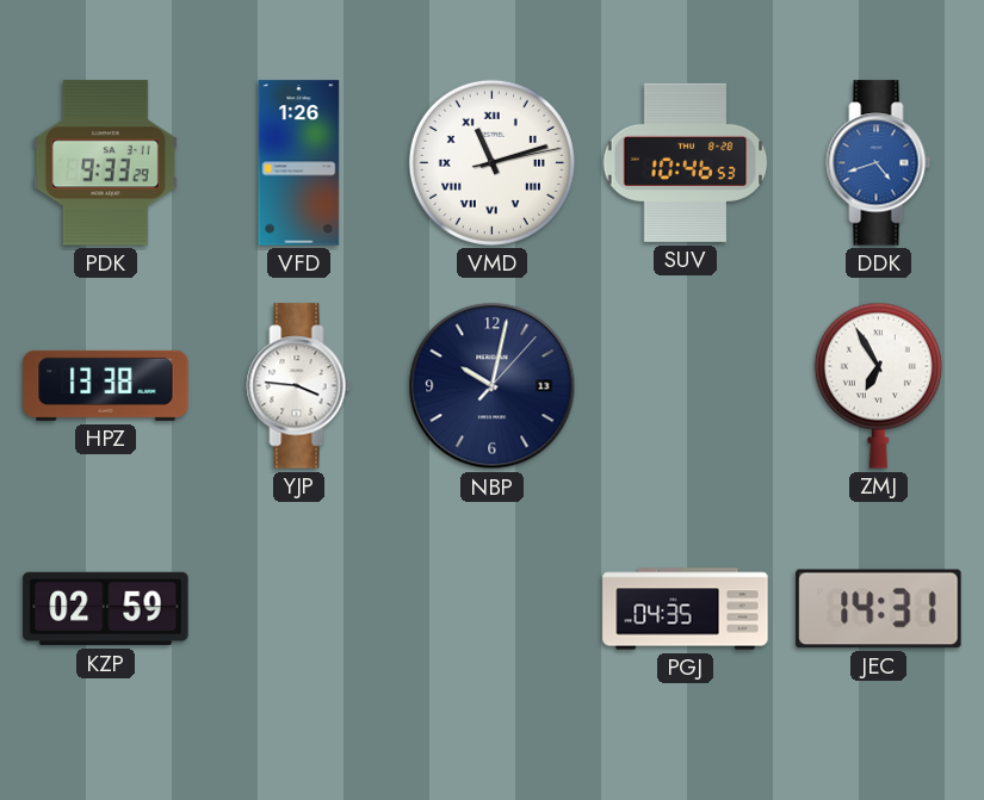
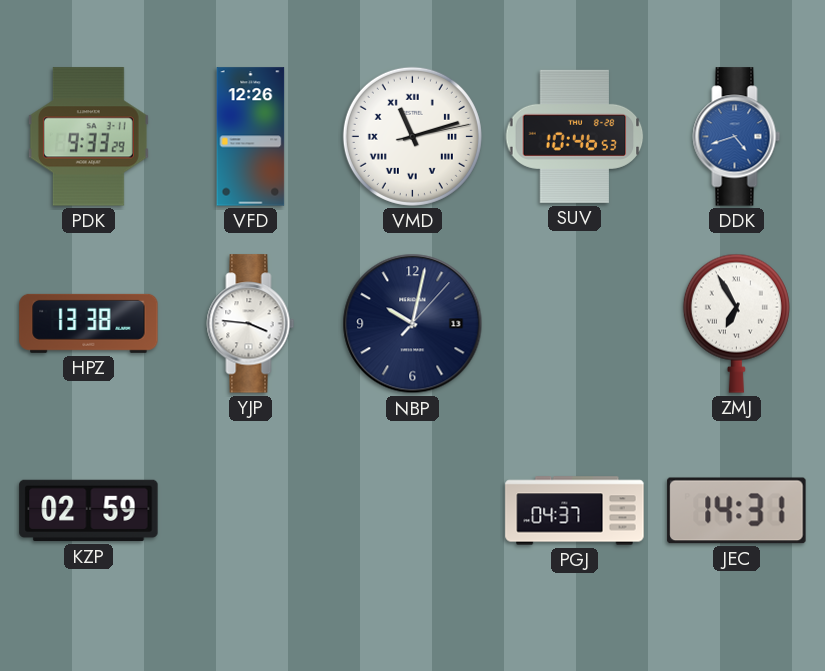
VFD: 1:26 -> 12:26
PGJ: 04:35 -> 04:37
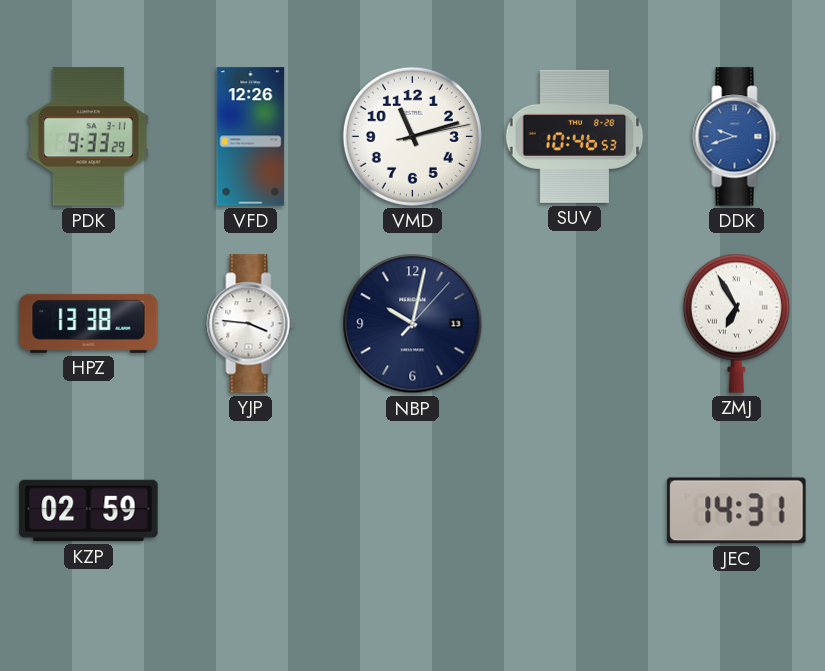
VMD numerals: Roman -> Arabic
DDK: 4:42 -> 9:42
PGJ: 04:37 -> none
